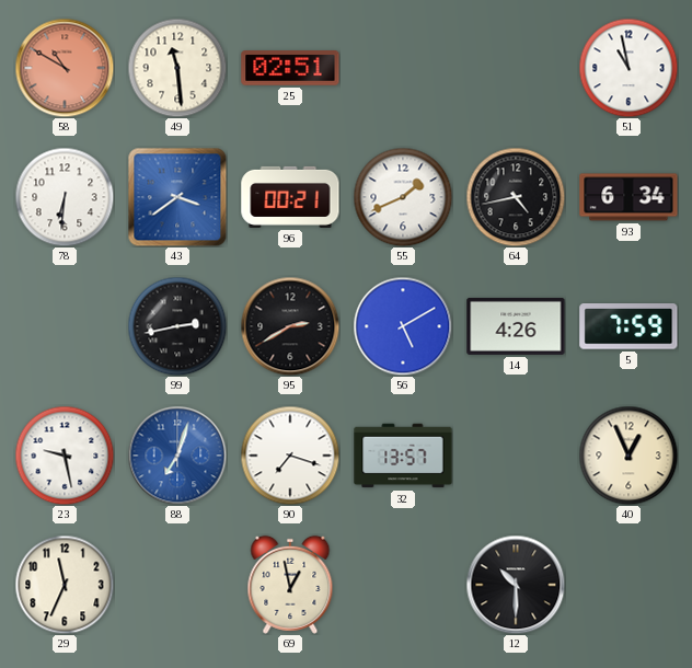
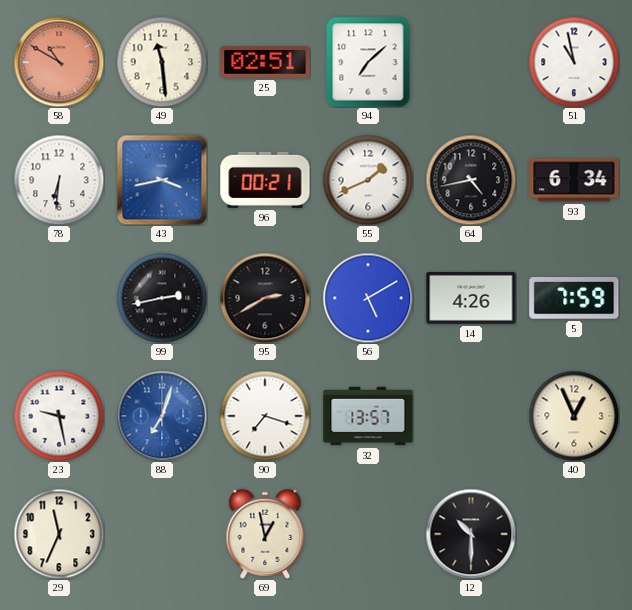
94: none -> 7:08
43: 3:39 -> 3:43
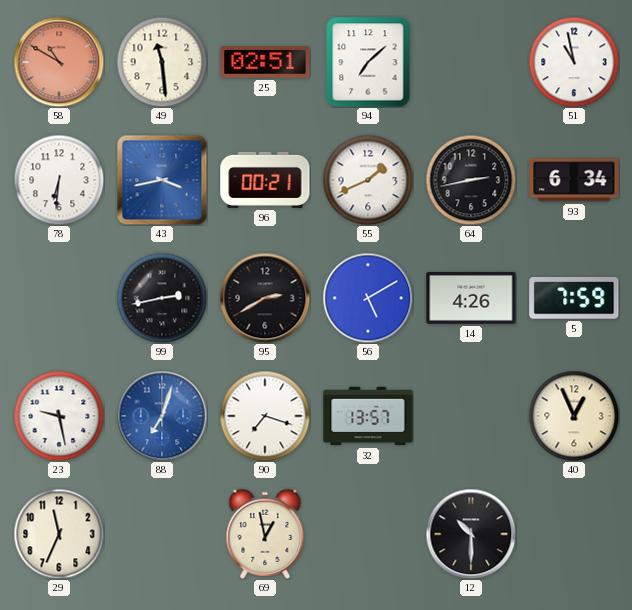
64: 4:43 -> 2:43
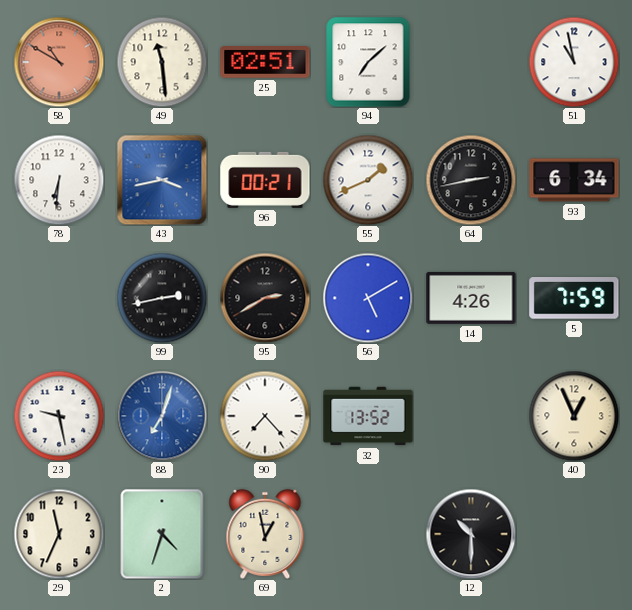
90: 7:18 -> 7:23
32: 13:57 -> 13:52
2: none -> 4:33
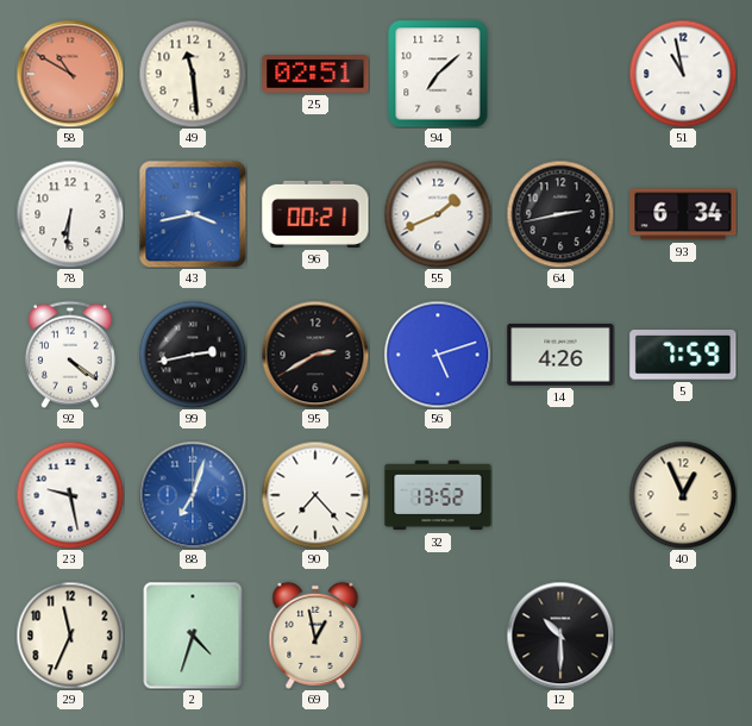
92: none -> 4:21
56: 5:10 -> 5:12
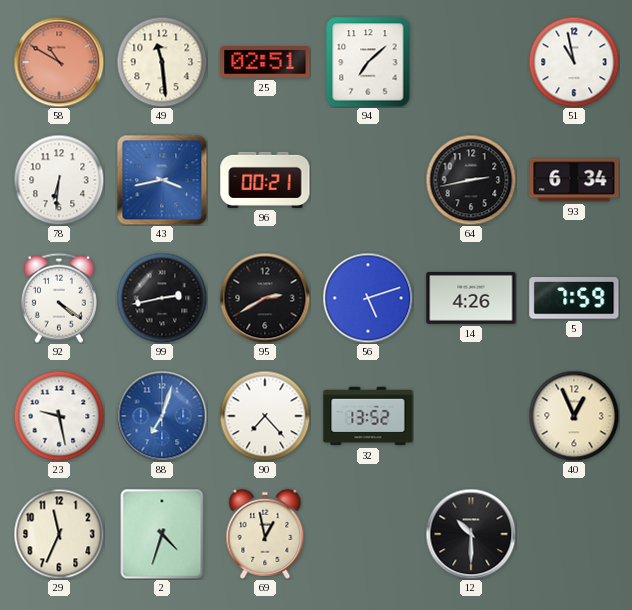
55: 1:41 -> none
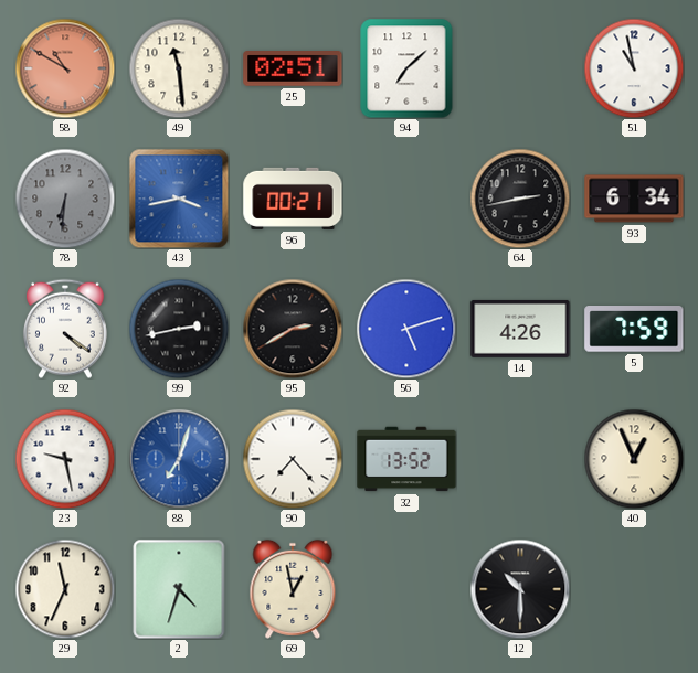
78 dial: white -> grey
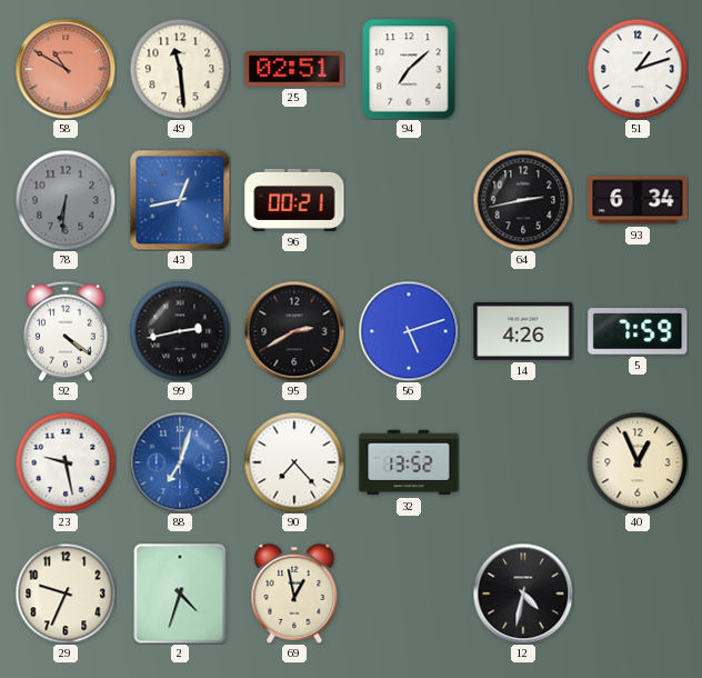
51: 10:58 -> 1:12
43: 3:43 -> 12:43
29: 11:34 -> 9:34
12: 10:30 -> 4:32
